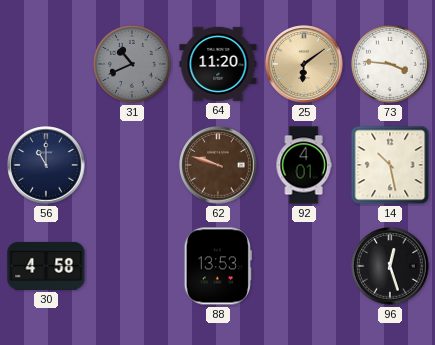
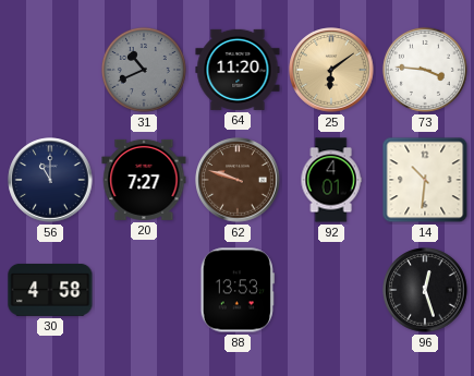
20: none -> 7:27
14: 10:28 -> 10:31
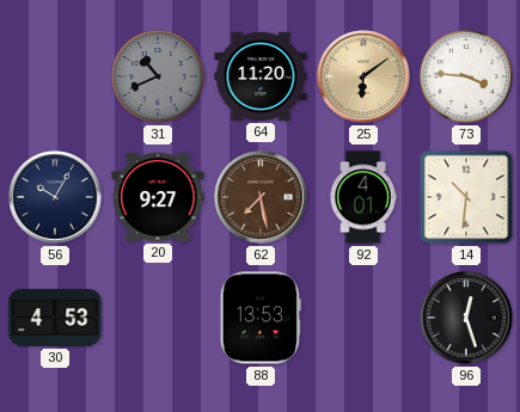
56: 11:00 -> 10:05
20: 7:27 -> 9:27
62: 9:48 -> 7:28
30: 4:58 -> 4:53
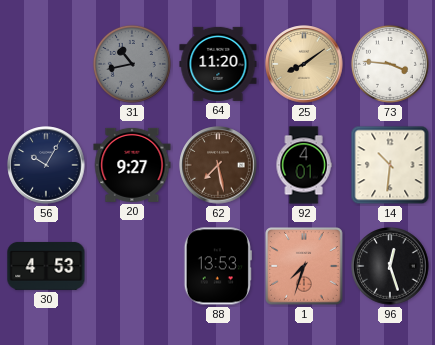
31: 10:41 -> 10:43
25: 6:09 -> 8:09
1: none -> 7:33
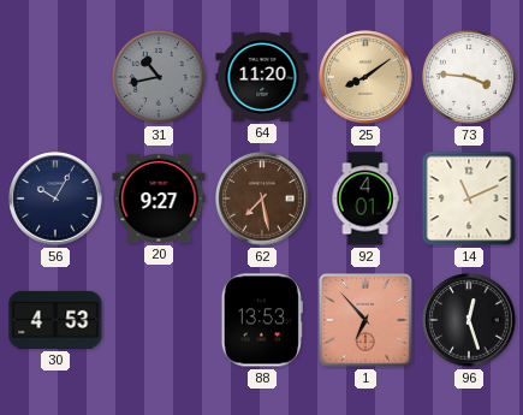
14: 10:31 -> 11:11
1: 7:33 -> 6:53
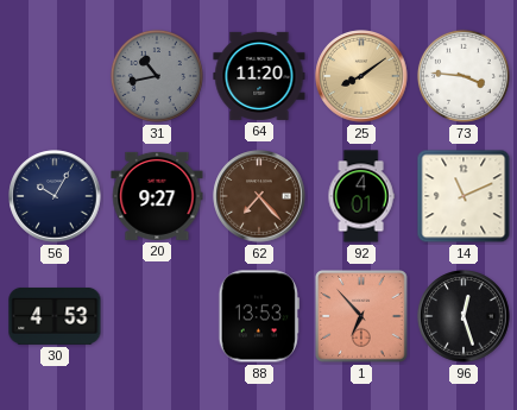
62: 7:28 -> 7:23
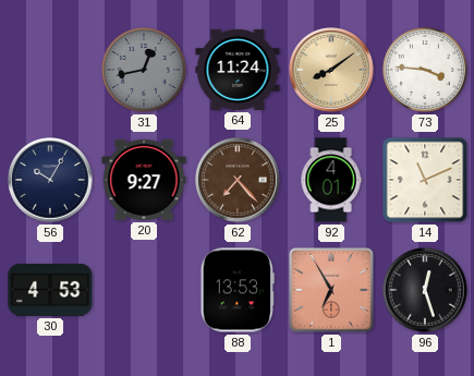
31: 10:43 -> 12:43
64: 11:20 -> 11:24
1: 6:53 -> 6:55
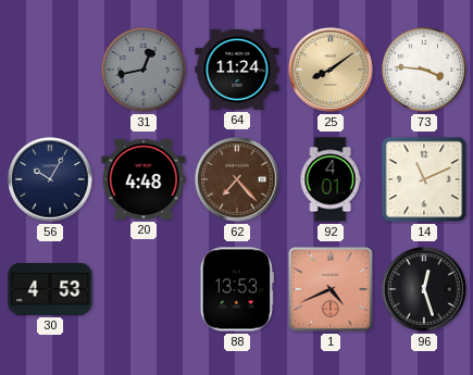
20: 9:27 -> 4:48
1: 6:55 -> 4:41
